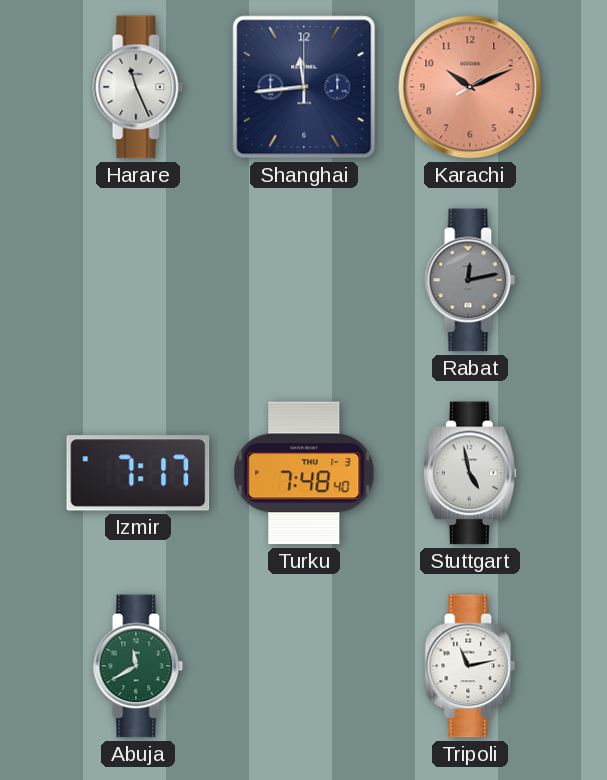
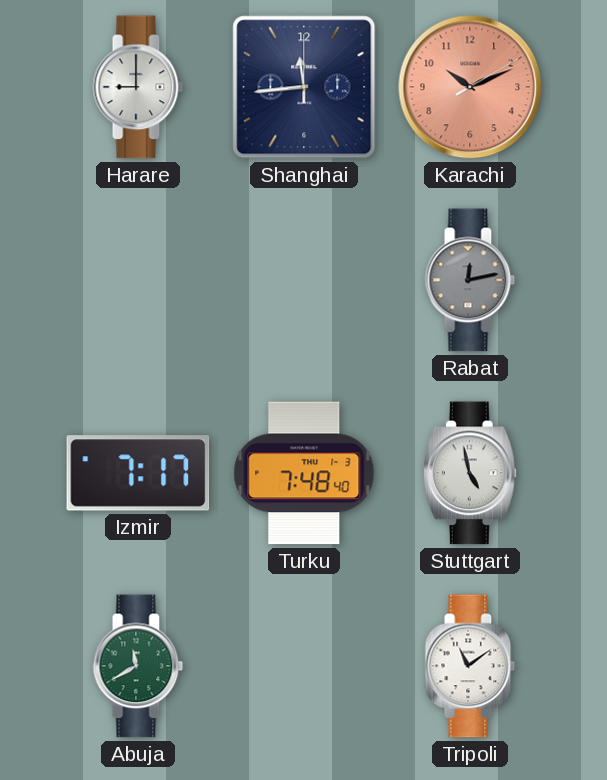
Harare: 11:26 -> 9:00
Tripoli: 11:13 -> 11:09
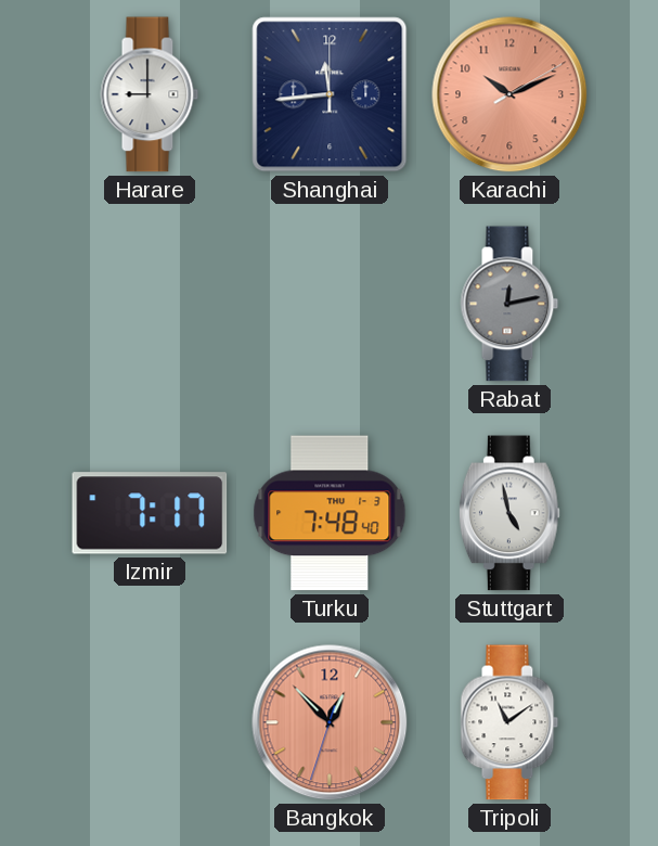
Abuja: 11:40 -> none
Bangkok: none -> 12:52
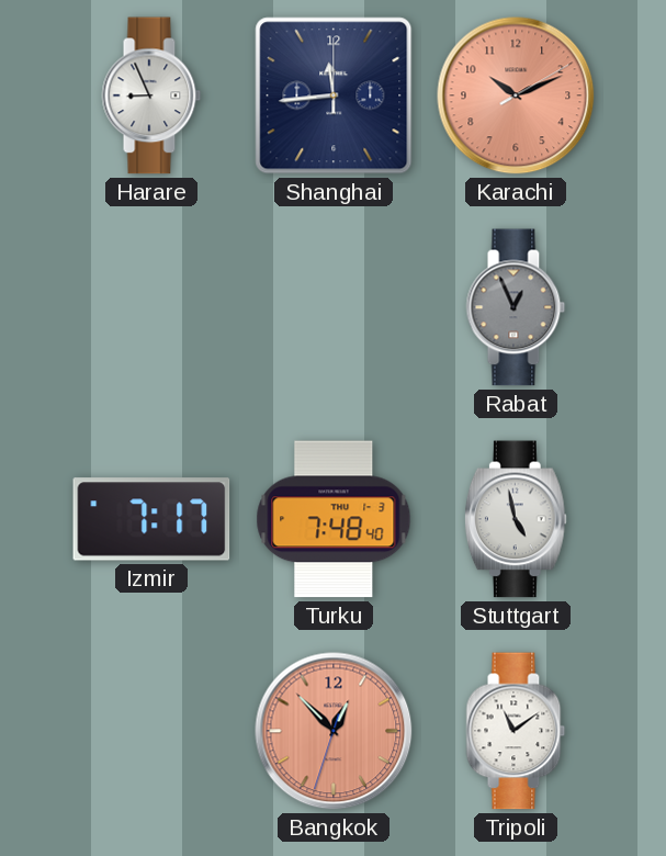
Harare: 9:00 -> 8:56
Rabat: 12:13 -> 12:56
